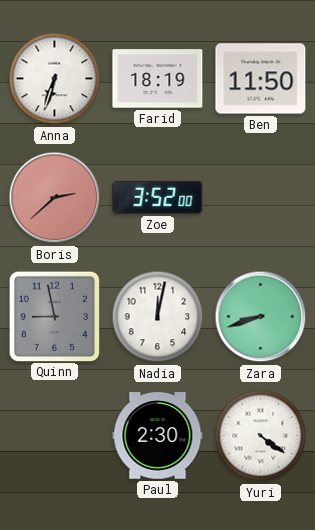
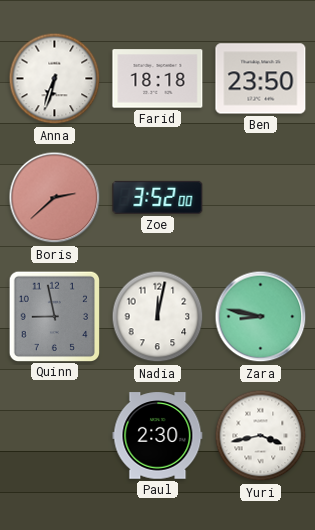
Farid: 18:19 -> 18:18
Ben: 11:50 -> 23:50
Zara: 8:42 -> 8:47
Yuri: 4:21 -> 3:43
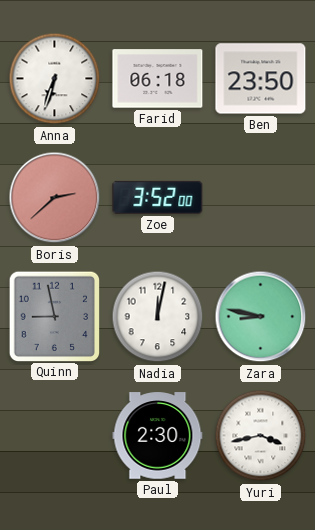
Farid: 18:18 -> 06:18
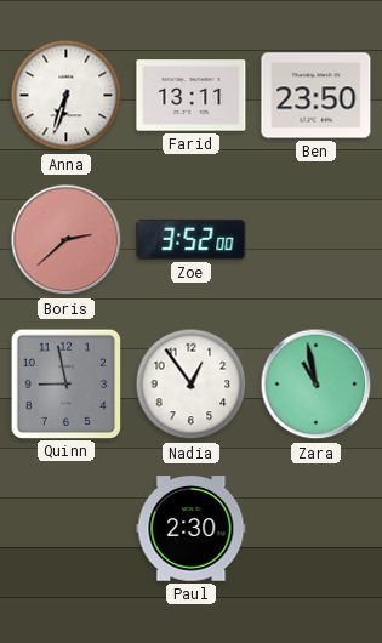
Farid: 06:18 -> 13:11
Nadia: 12:02 -> 12:54
Zara: 8:47 -> 10:58
Yuri: 3:43 -> none
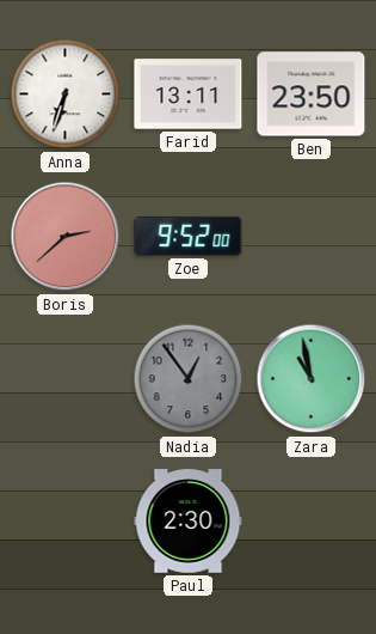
Zoe: 3:52 -> 9:52
Quinn: 8:58 -> none
Nadia dial: white -> grey
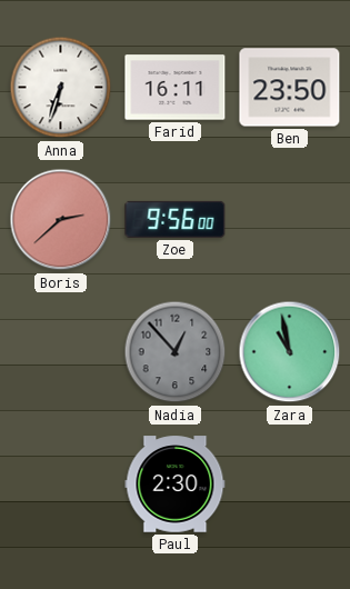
Farid: 13:11 -> 16:11
Zoe: 9:52 -> 9:56
Nadia: 12:54 -> 12:53
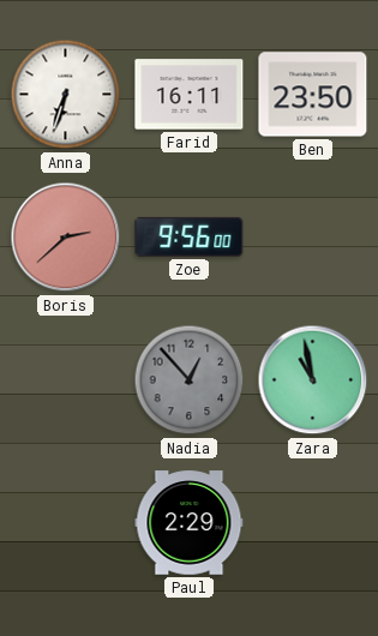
Paul: 2:30 -> 2:29
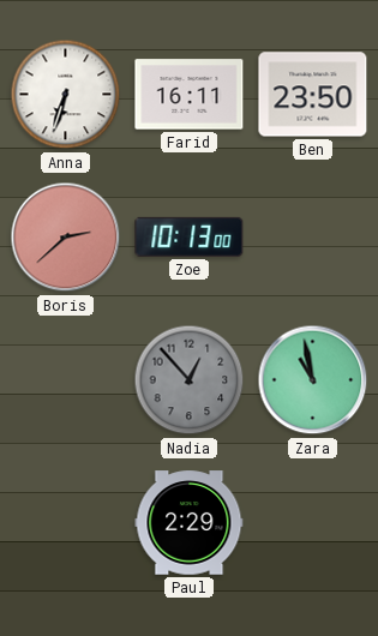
Zoe: 9:56 -> 10:13
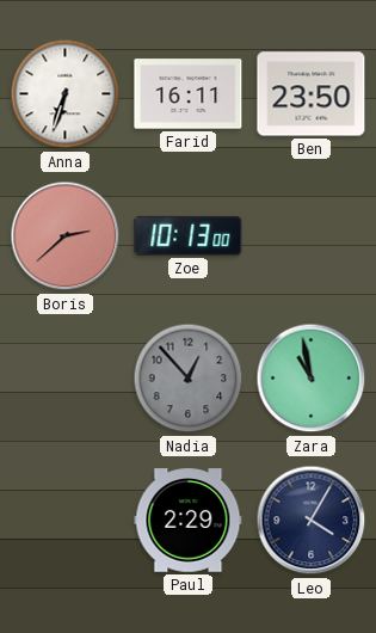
Leo: none -> 4:05
